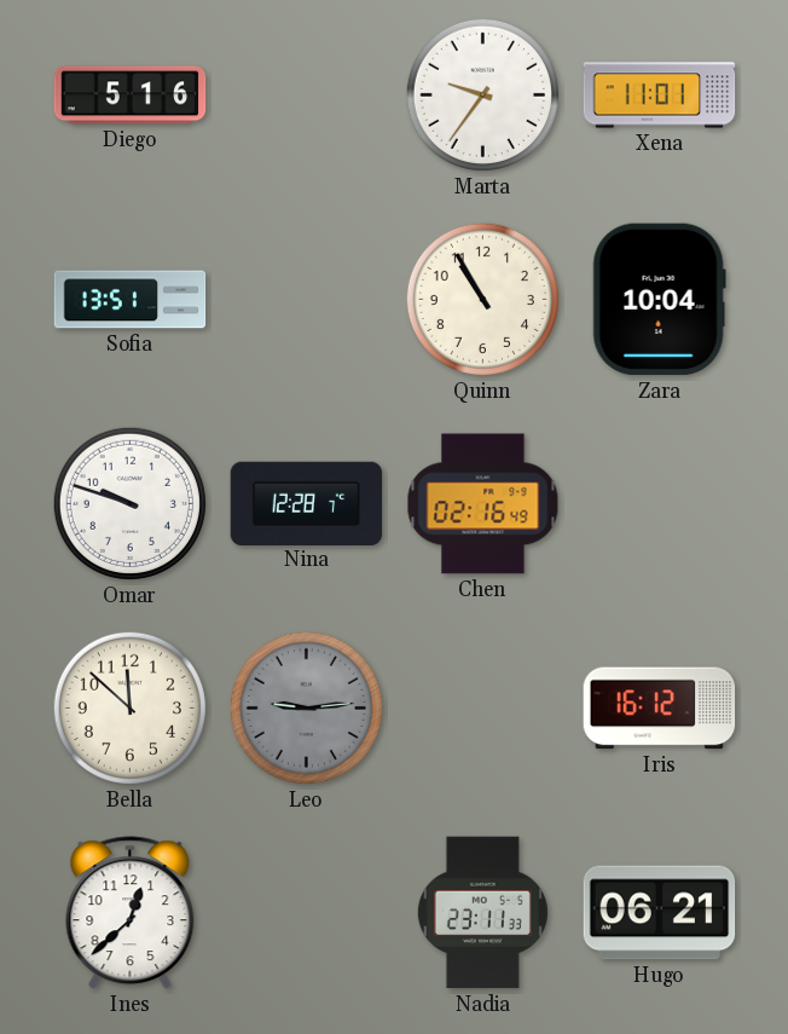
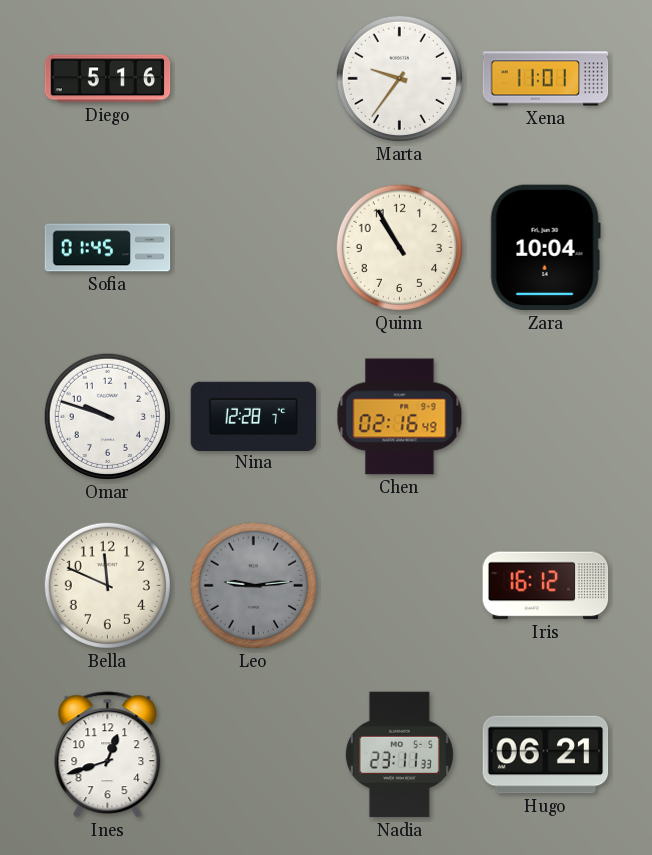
Sofia: 13:51 -> 01:45
Bella: 11:52 -> 11:49
Ines: 12:38 -> 12:42
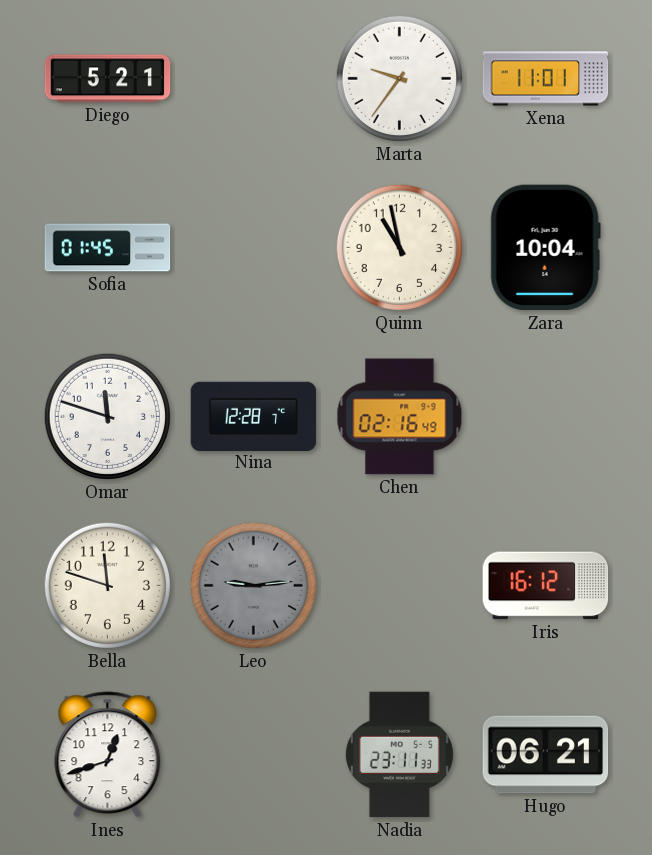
Diego: 5:16 -> 5:21
Quinn: 10:55 -> 10:58
Omar: 9:48 -> 11:48
Bella: 11:49 -> 11:48
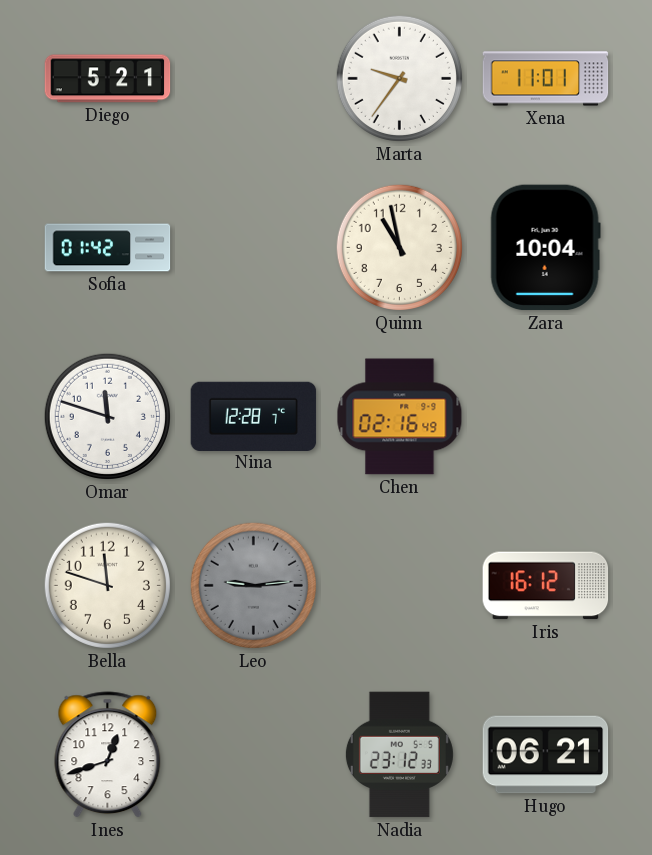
Sofia: 01:45 -> 01:42
Nadia: 23:11 -> 23:12
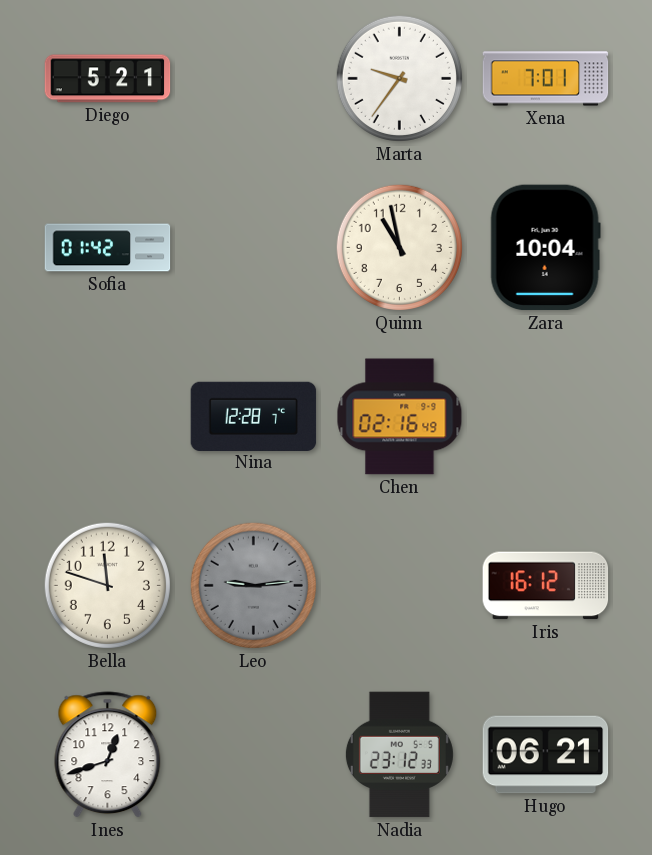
Xena: 11:01 -> 7:01
Omar: 11:48 -> none
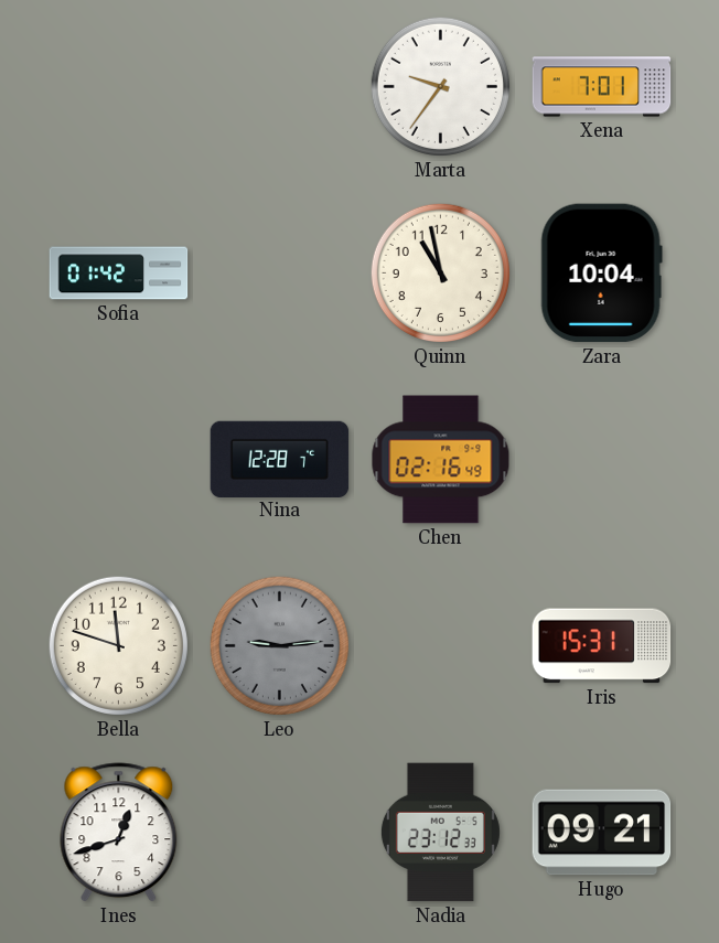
Diego: 5:21 -> none
Iris: 16:12 -> 15:31
Hugo: 06:21 -> 09:21
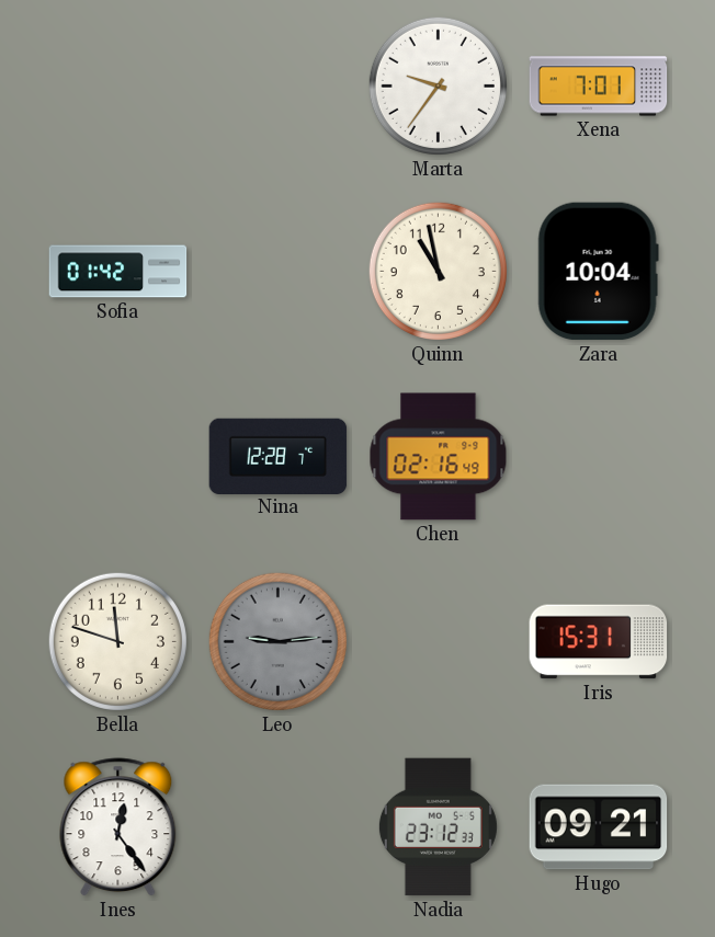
Ines: 12:42 -> 12:24
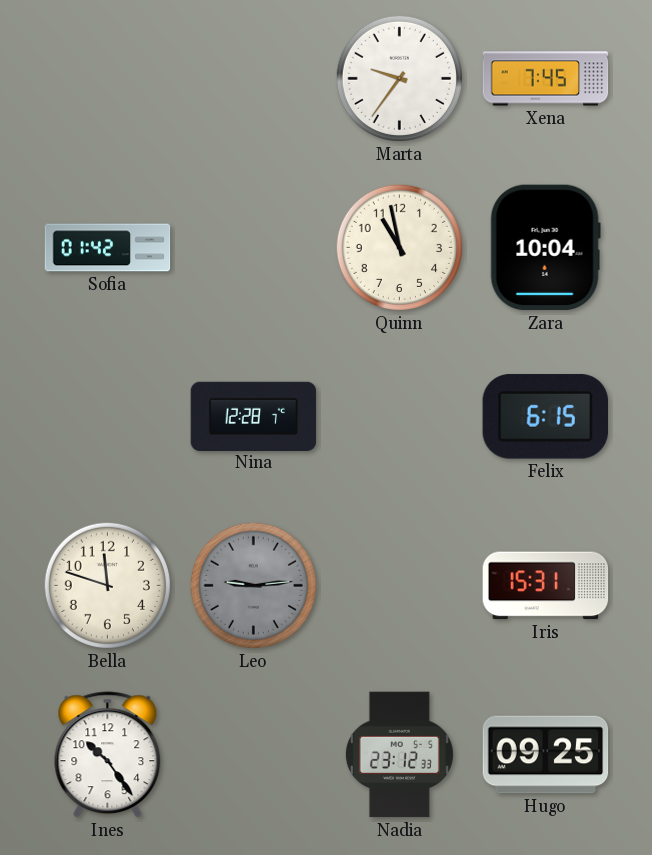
Xena: 7:01 -> 7:45
Chen: 02:16 -> none
Felix: none -> 6:15
Ines: 12:24 -> 10:24
Hugo: 09:21 -> 09:25
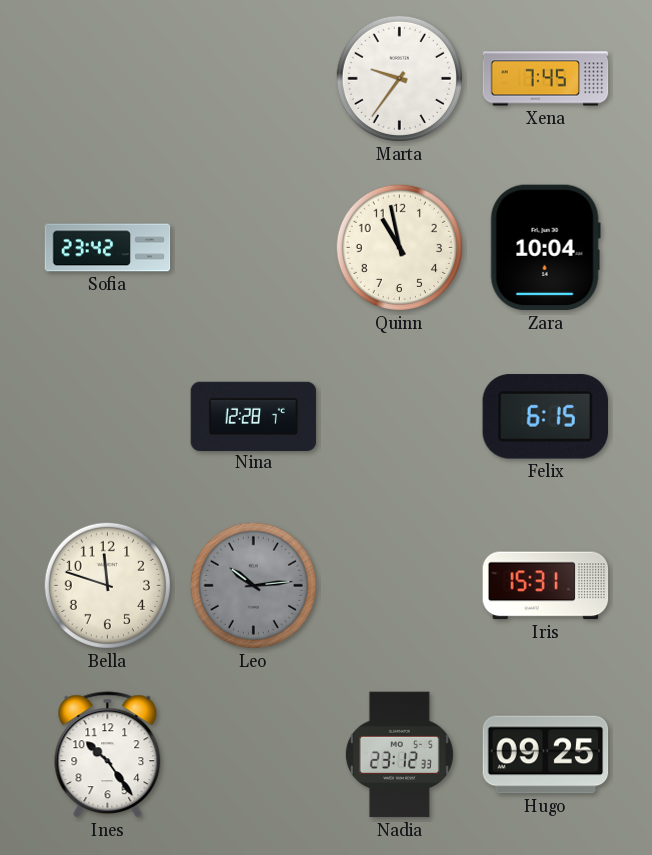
Sofia: 01:42 -> 23:42
Leo: 9:14 -> 10:14
